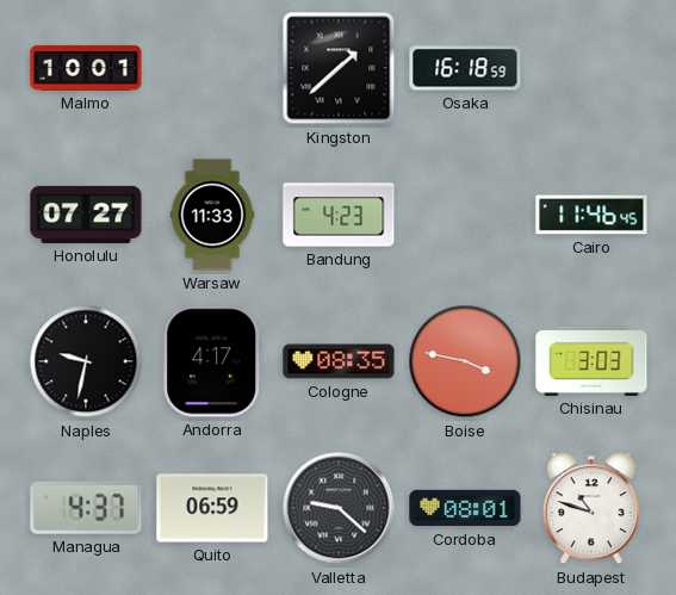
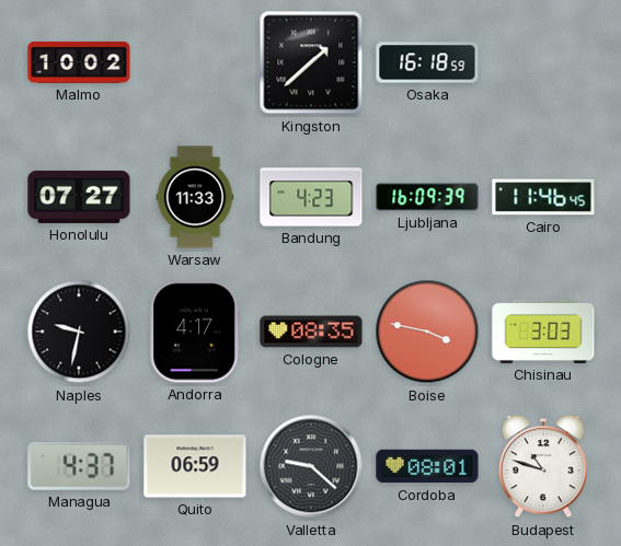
Malmo: 10:01 -> 10:02
Ljubljana: none -> 16:09
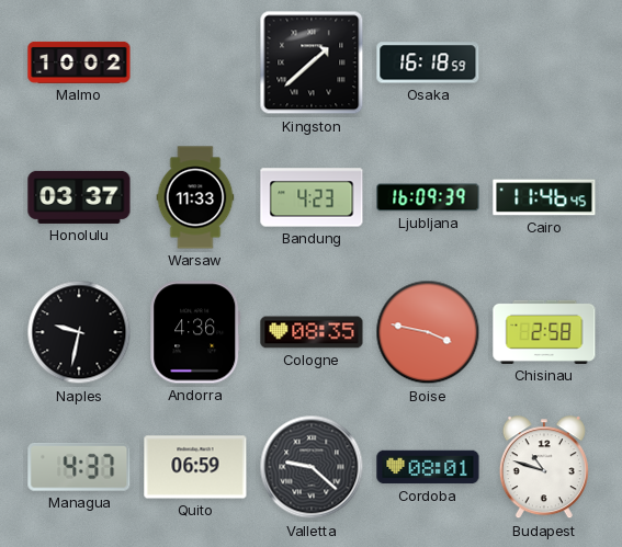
Honolulu: 07:27 -> 03:37
Andorra: 4:17 -> 4:36
Chisinau: 3:03 -> 2:58
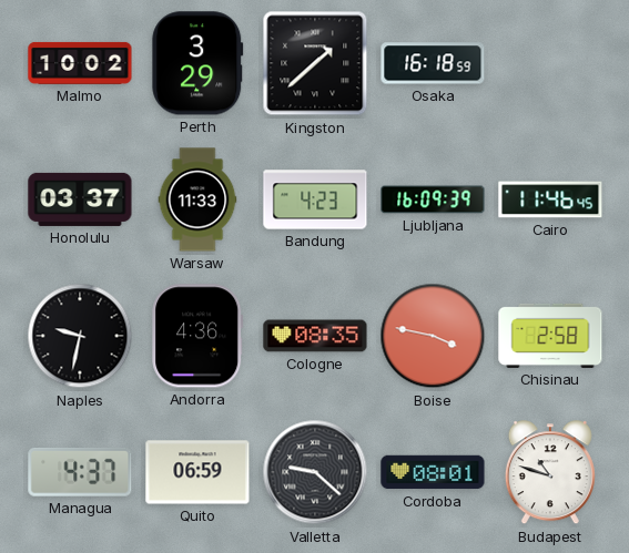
Perth: none -> 3:29
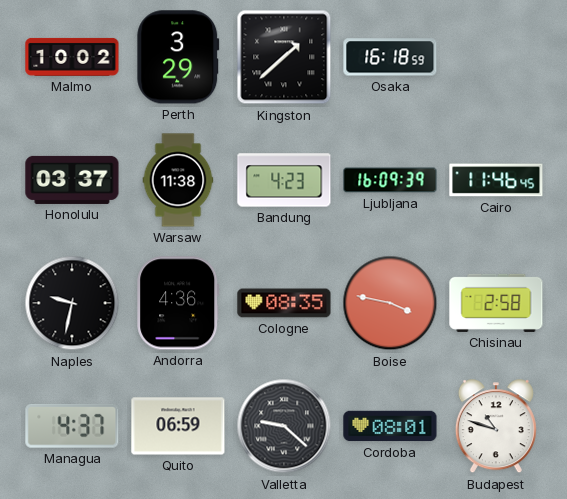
Warsaw: 11:33 -> 11:38
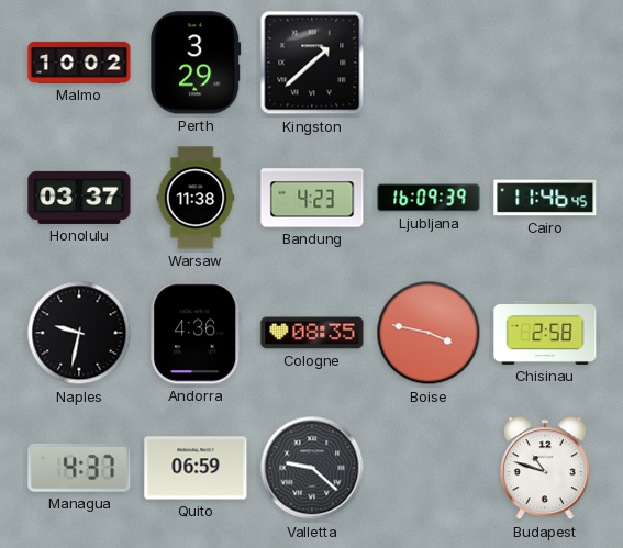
Osaka: 16:18 -> none
Cordoba: 08:01 -> none
